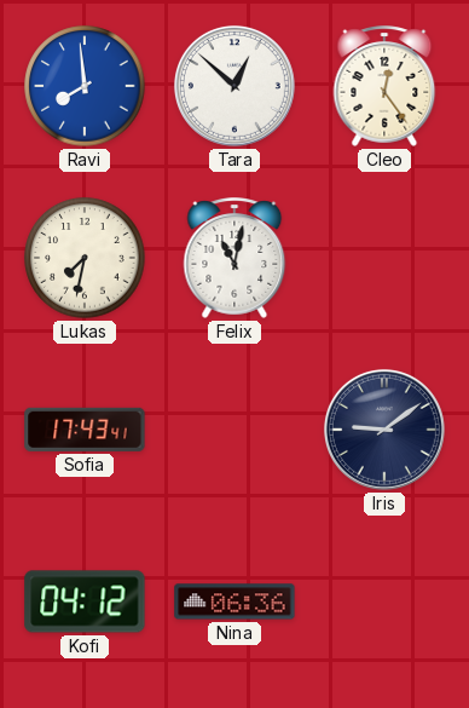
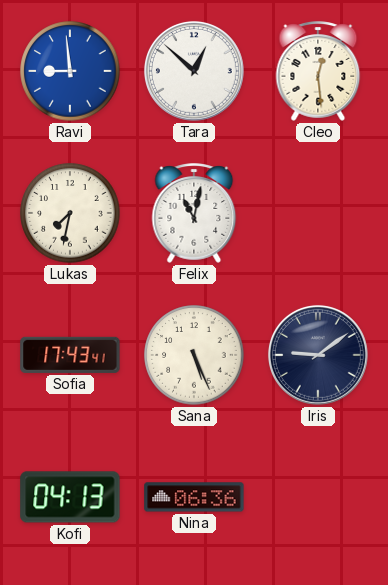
Ravi: 7:59 -> 8:59
Cleo: 12:24 -> 12:29
Sana: none -> 5:26
Kofi: 04:12 -> 04:13
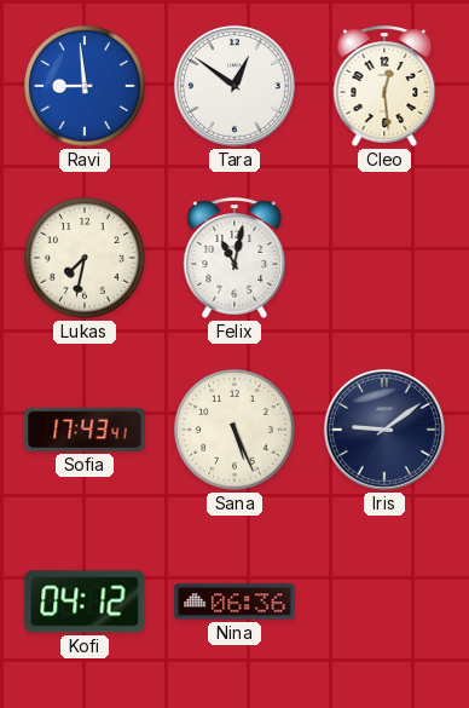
Tara: 12:52 -> 12:51
Kofi: 04:13 -> 04:12
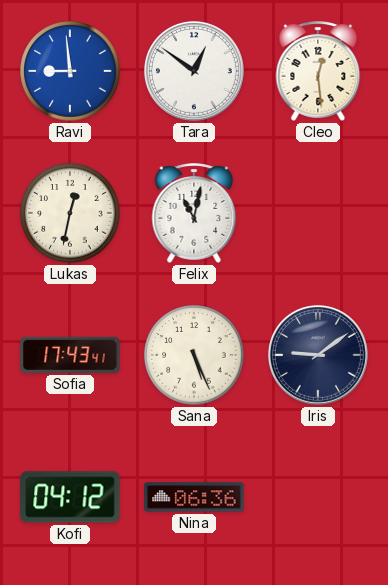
Lukas: 7:32 -> 12:32
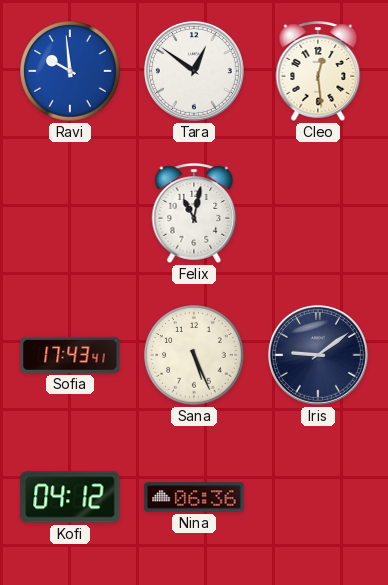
Ravi: 8:59 -> 9:59
Lukas: 12:32 -> none
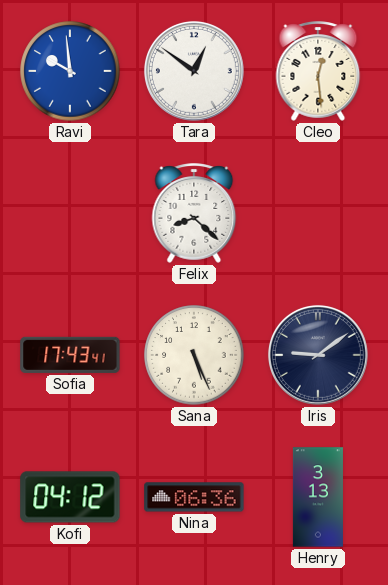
Felix: 11:02 -> 8:22
Henry: none -> 3:13
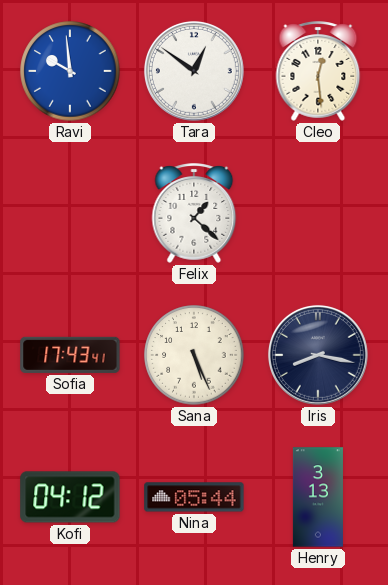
Felix: 8:22 -> 1:22
Iris: 9:09 -> 8:17
Nina: 06:36 -> 05:44
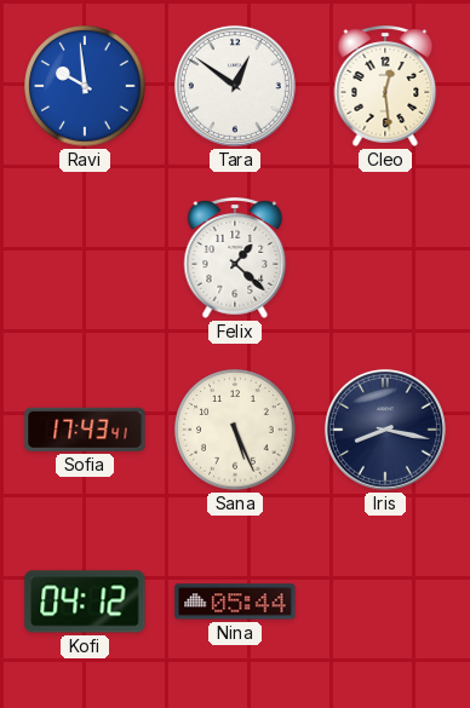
Henry: 3:13 -> none
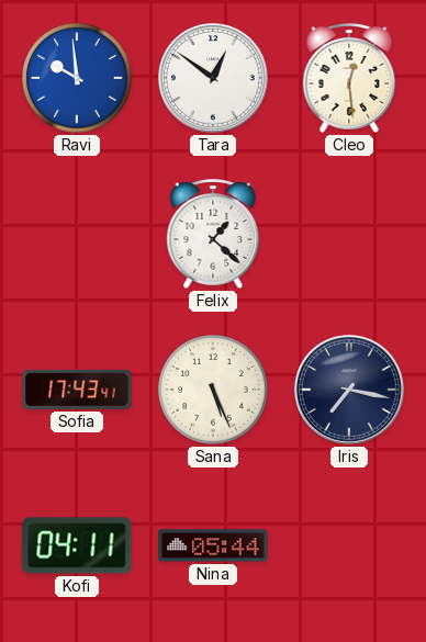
Iris: 8:17 -> 7:17
Kofi: 04:12 -> 04:11
